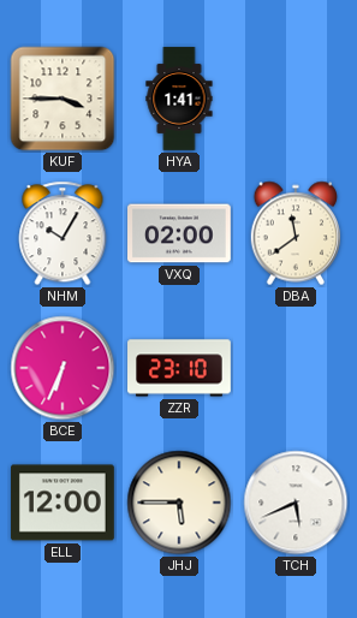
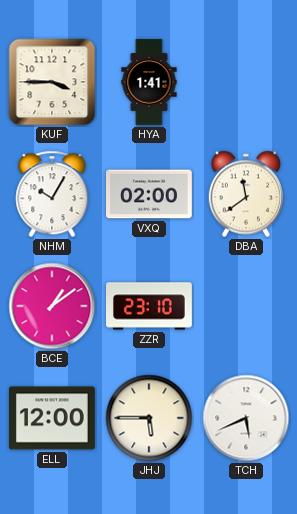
BCE: 6:34 -> 1:09
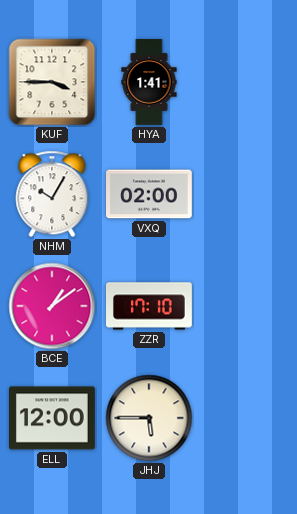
DBA: 11:39 -> none
ZZR: 23:10 -> 17:10
TCH: 5:41 -> none
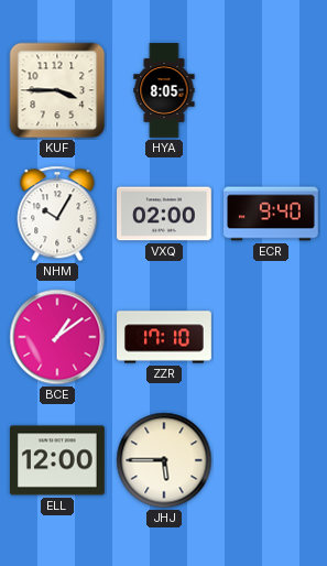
HYA: 1:41 -> 8:05
ECR: none -> 9:40
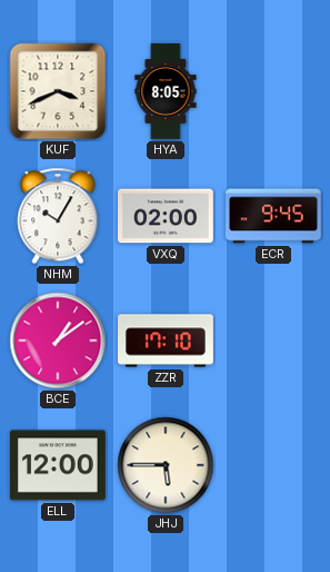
KUF: 3:45 -> 3:41
ECR: 9:40 -> 9:45
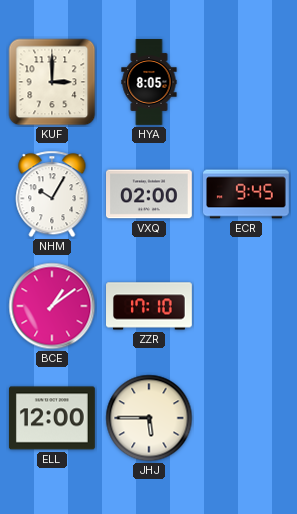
KUF: 3:41 -> 3:00
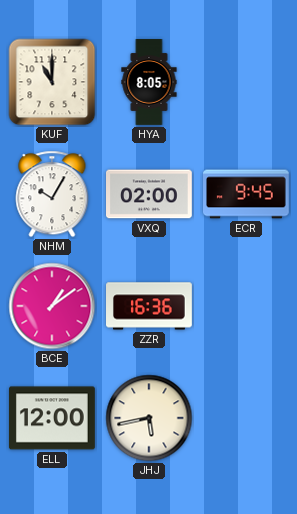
KUF: 3:00 -> 11:00
ZZR: 17:10 -> 16:36
JHJ: 5:45 -> 5:43
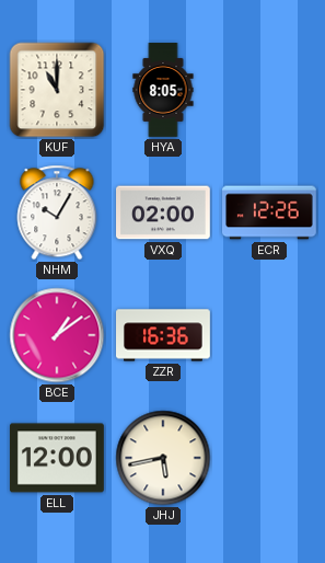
ECR: 9:45 -> 12:26
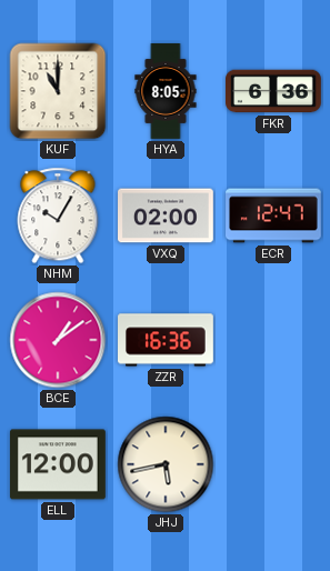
FKR: none -> 6:36
ECR: 12:26 -> 12:47
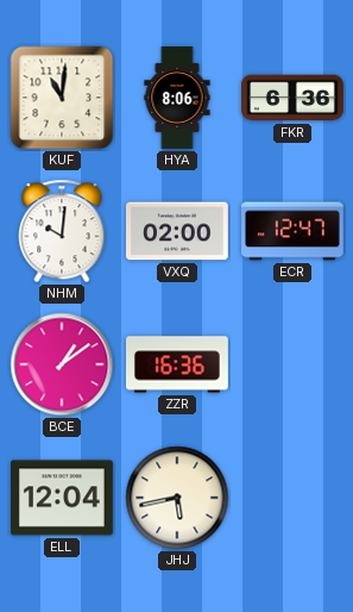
KUF: 11:00 -> 11:01
HYA: 8:05 -> 8:06
NHM: 10:05 -> 10:01
ELL: 12:00 -> 12:04
